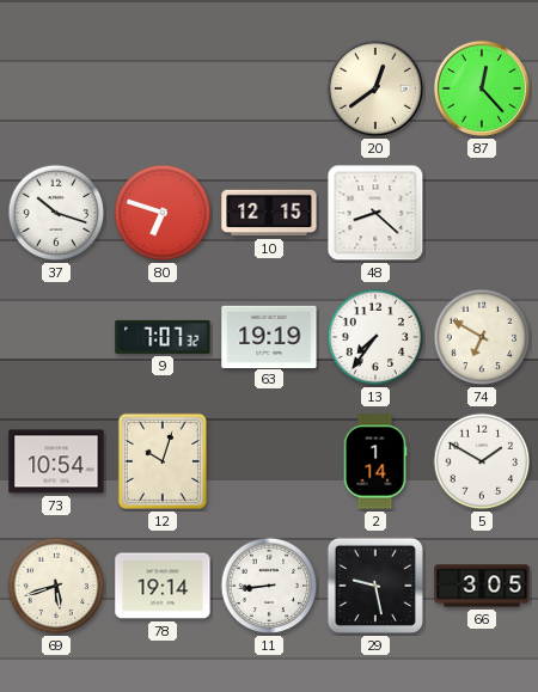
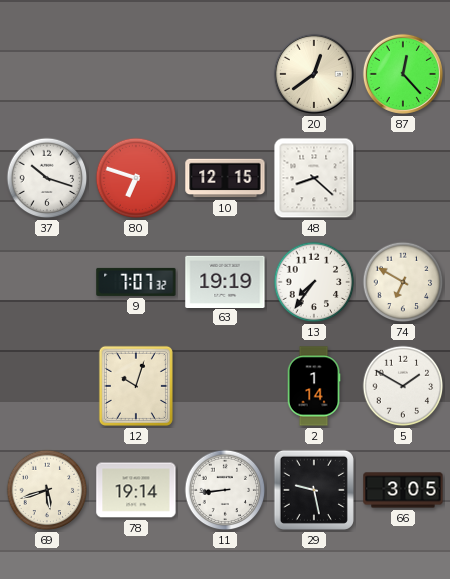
73: 10:54 -> none
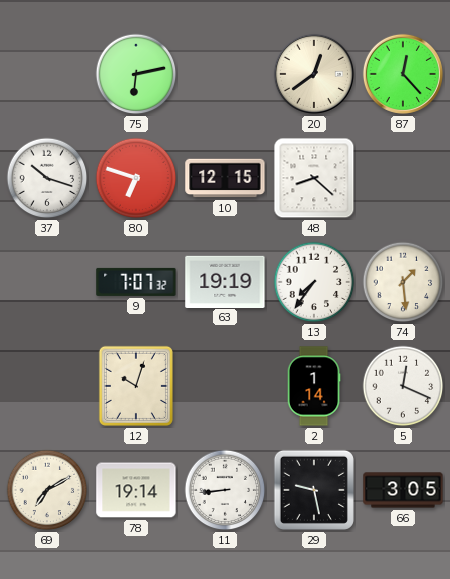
75: none -> 6:13
74: 6:50 -> 1:29
5: 1:50 -> 12:19
69: 5:42 -> 7:10
